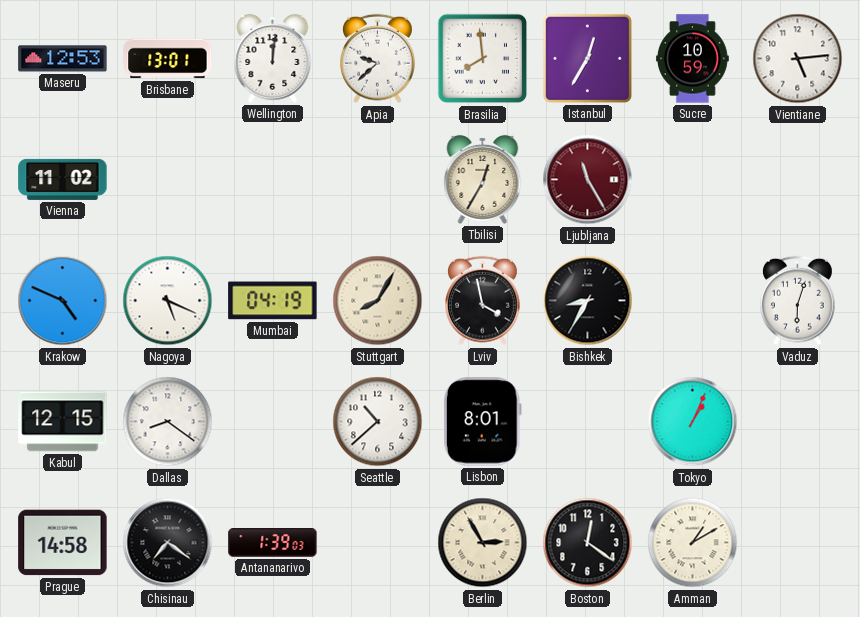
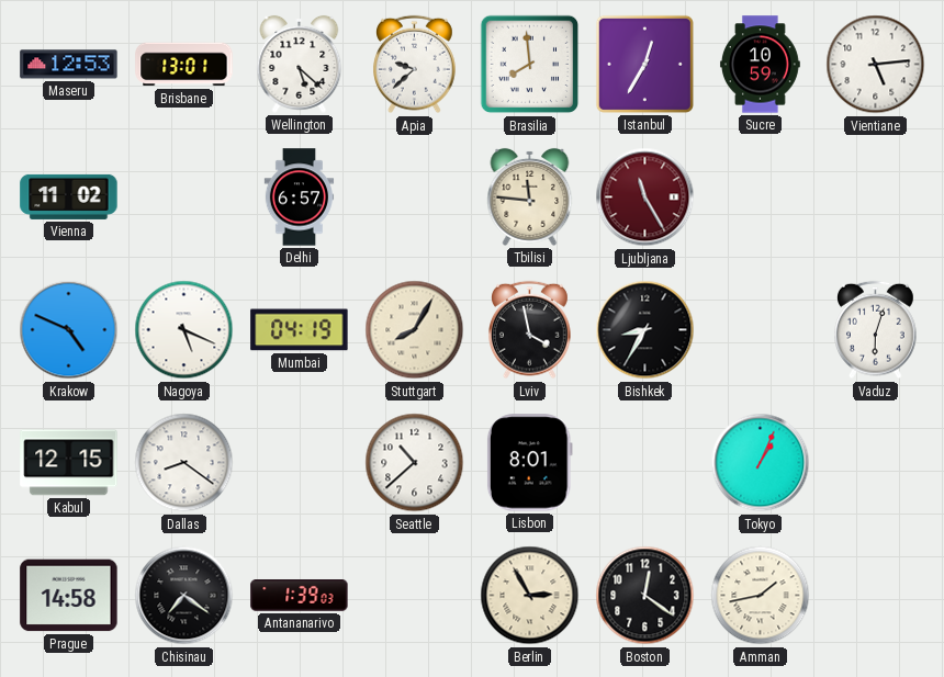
Wellington: 12:01 -> 5:22
Delhi: none -> 6:57
Tbilisi: 12:35 -> 11:46
Amman: 1:10 -> 1:43
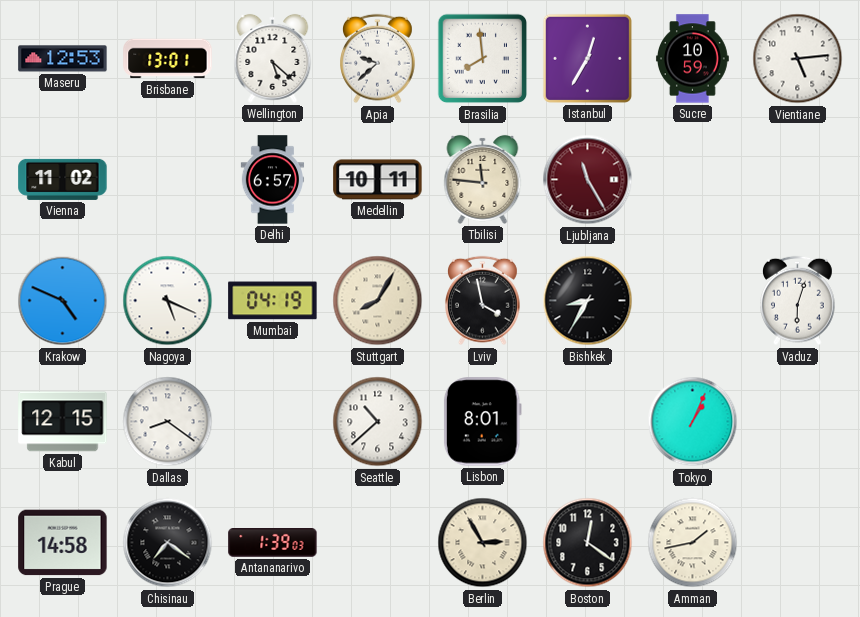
Medellin: none -> 10:11
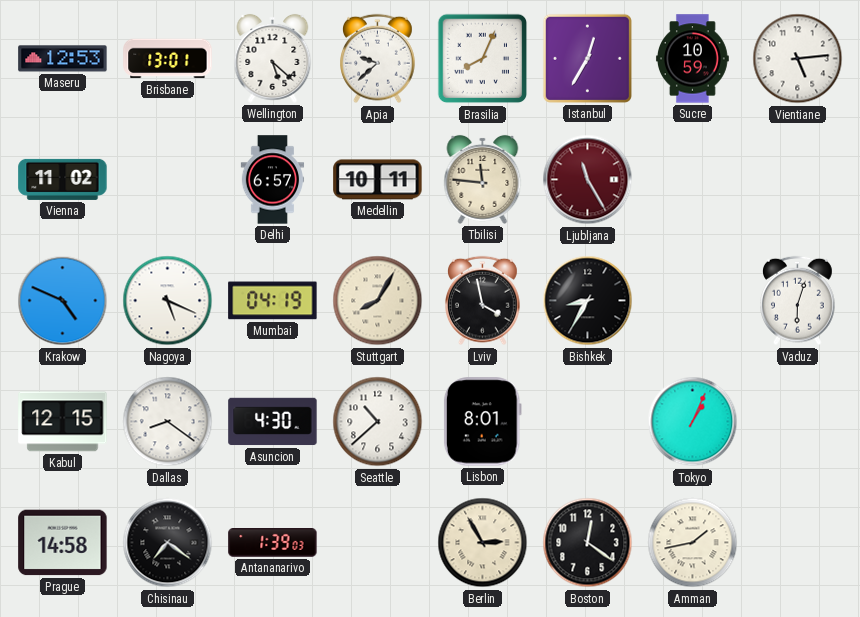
Brasilia: 7:59 -> 8:04
Asuncion: none -> 4:30
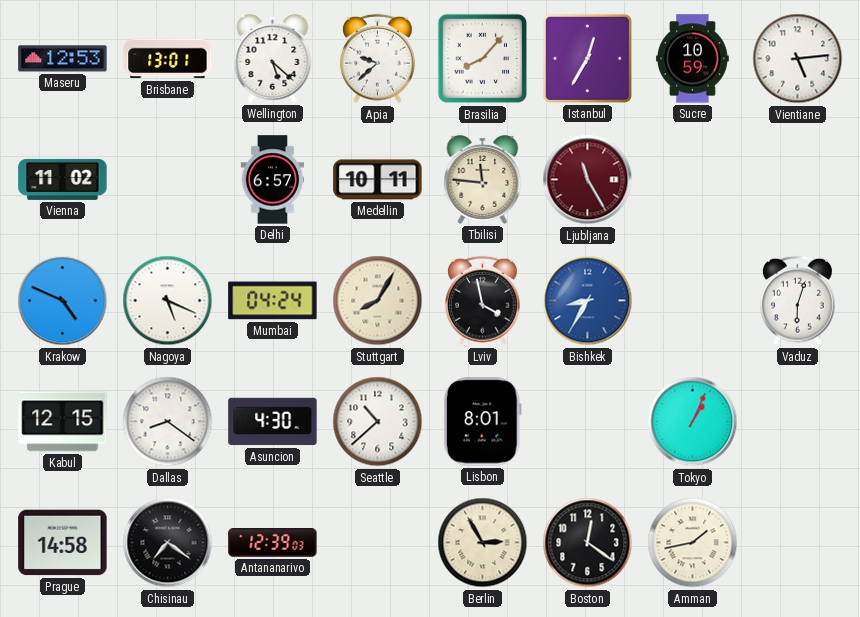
Brasilia: 8:04 -> 8:07
Mumbai: 04:19 -> 04:24
Bishkek dial: black -> blue
Antananarivo: 1:39 -> 12:39
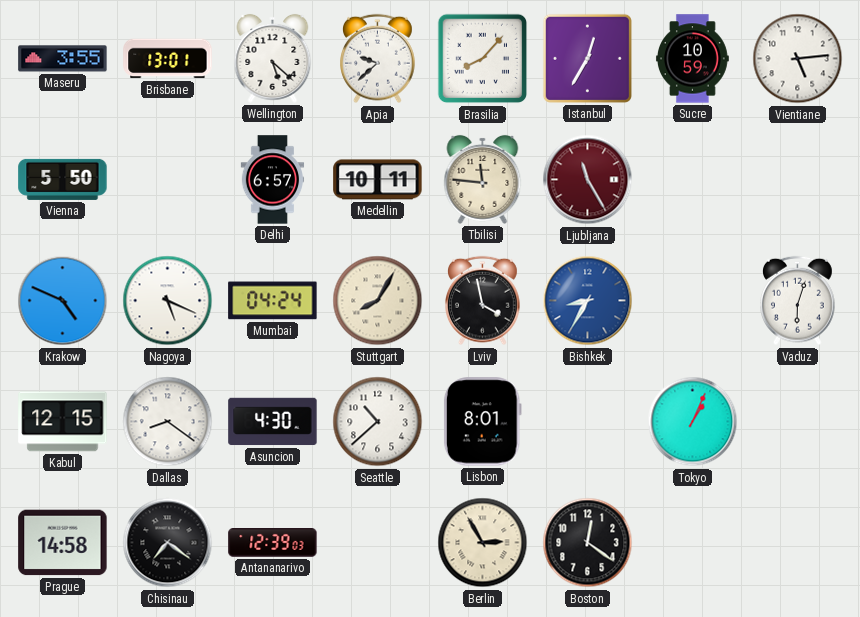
Maseru: 12:53 -> 3:55
Vienna: 11:02 -> 5:50
Amman: 1:43 -> none
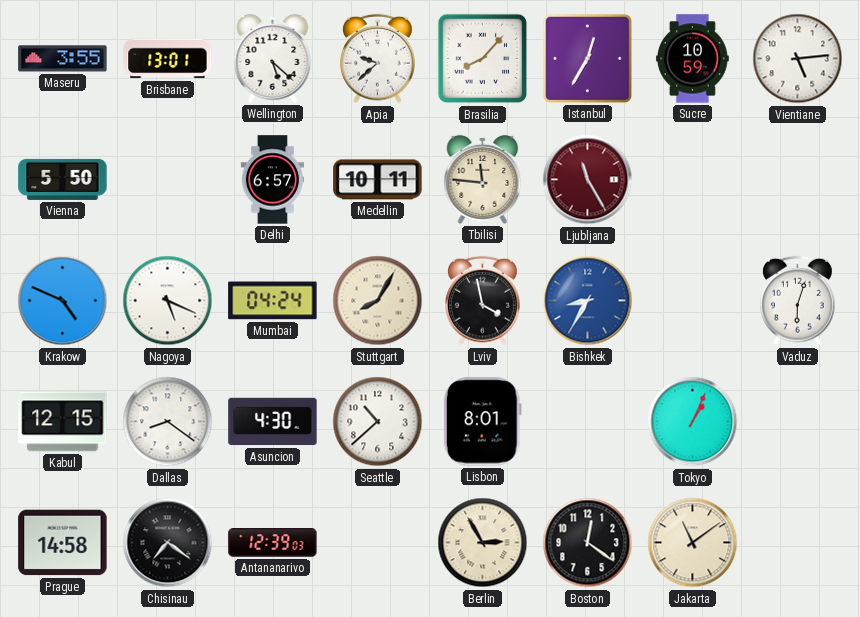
Jakarta: none -> 11:09
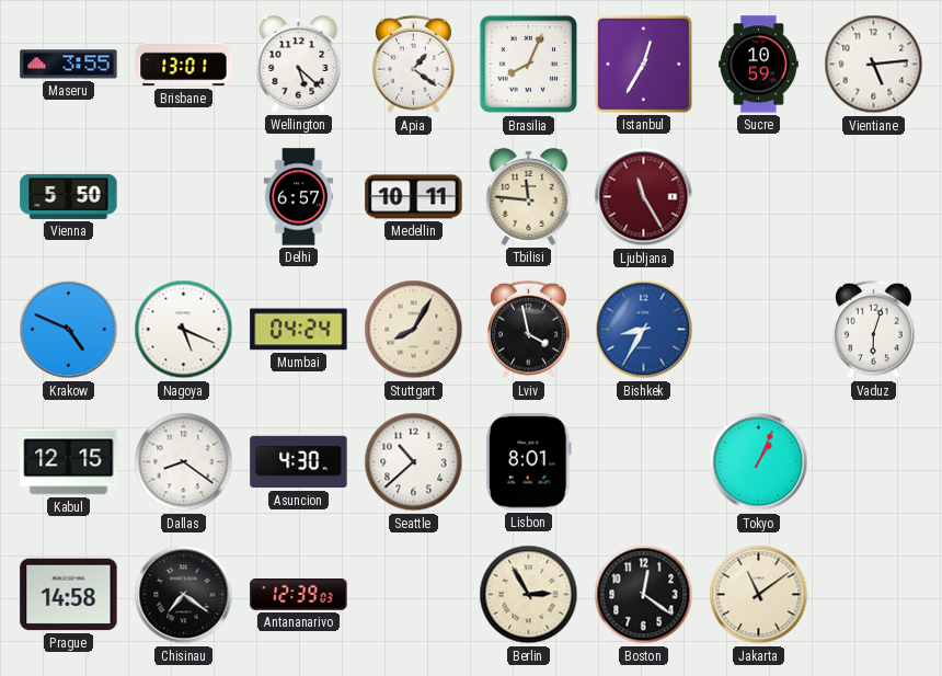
Apia: 9:38 -> 1:21
Brasilia: 8:07 -> 8:04
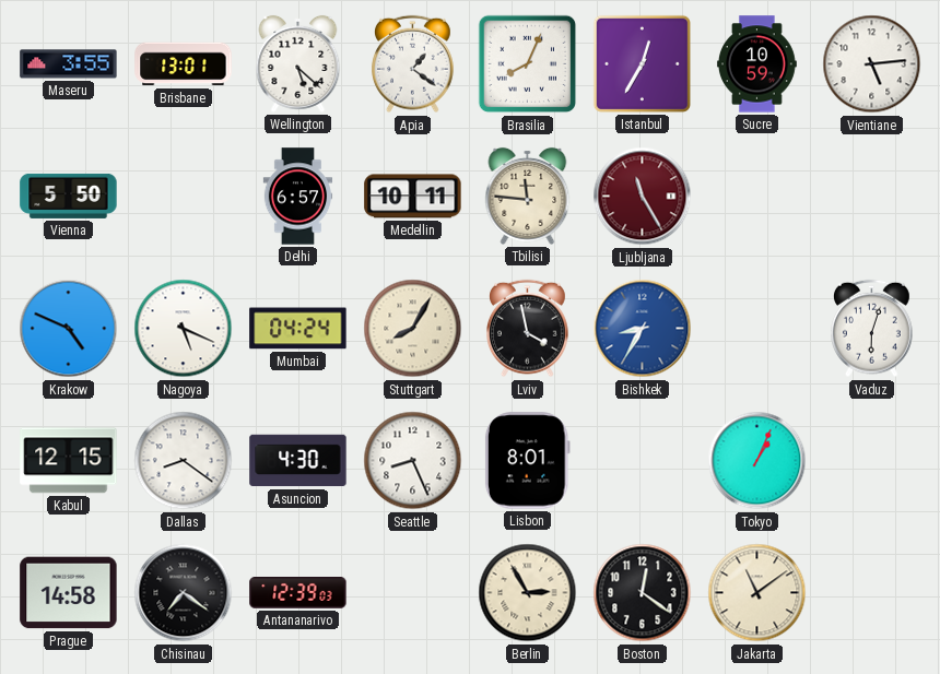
Seattle: 10:38 -> 8:26
